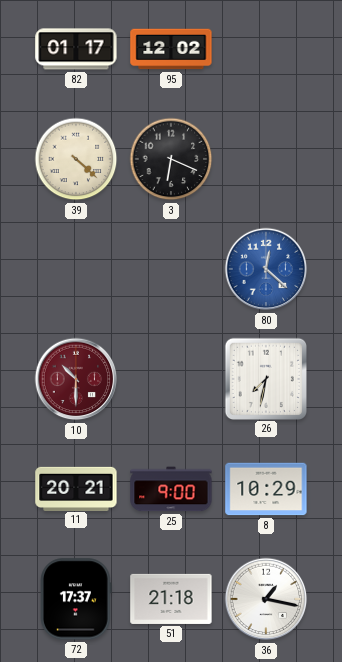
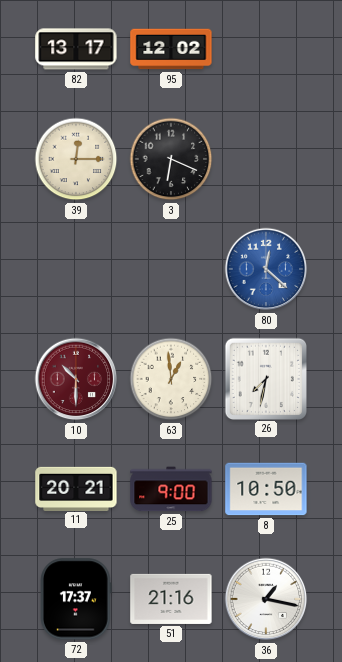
82: 01:17 -> 13:17
39: 4:22 -> 12:15
63: none -> 12:59
8: 10:29 -> 10:50
51: 21:18 -> 21:16
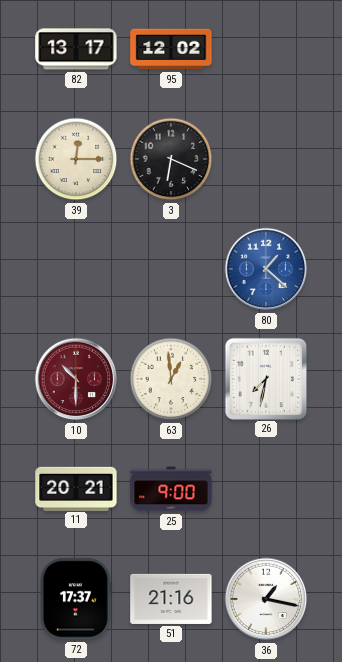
80: 12:22 -> 1:22
8: 10:50 -> none
